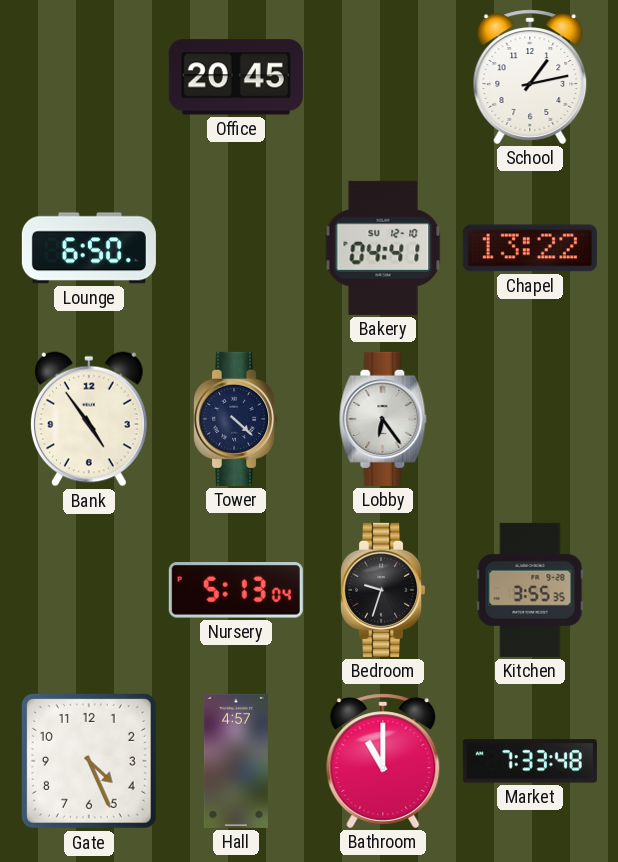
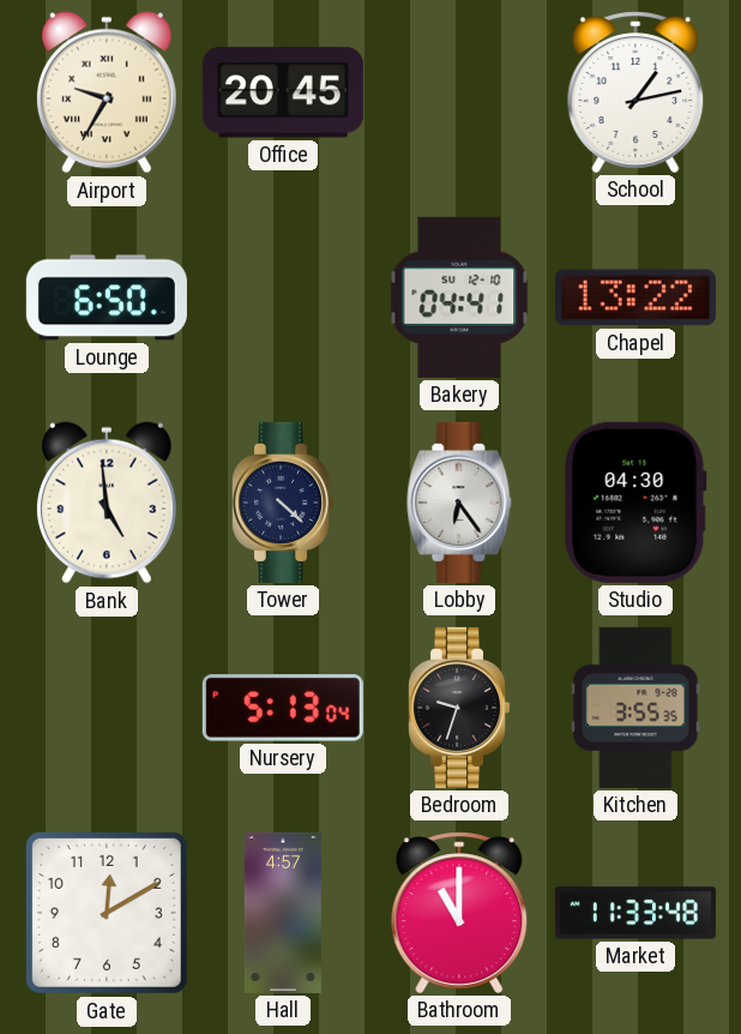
Airport: none -> 9:35
Bank: 4:54 -> 4:59
Studio: none -> 04:30
Gate: 4:26 -> 12:10
Market: 7:33 -> 11:33
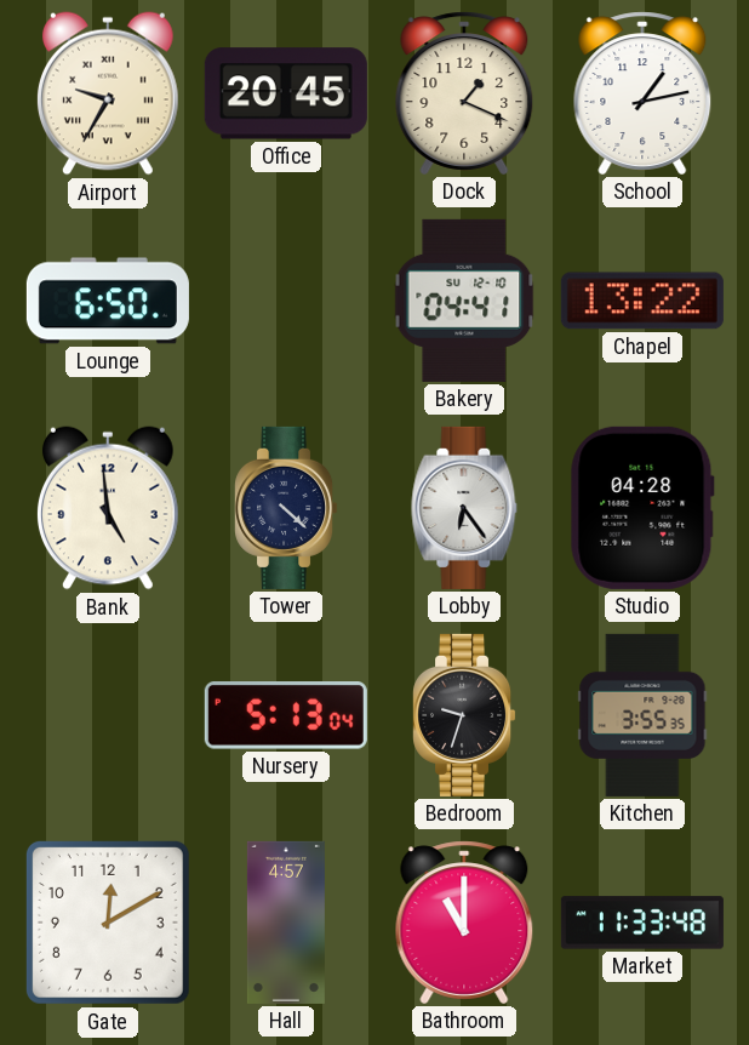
Dock: none -> 1:19
Studio: 04:30 -> 04:28
